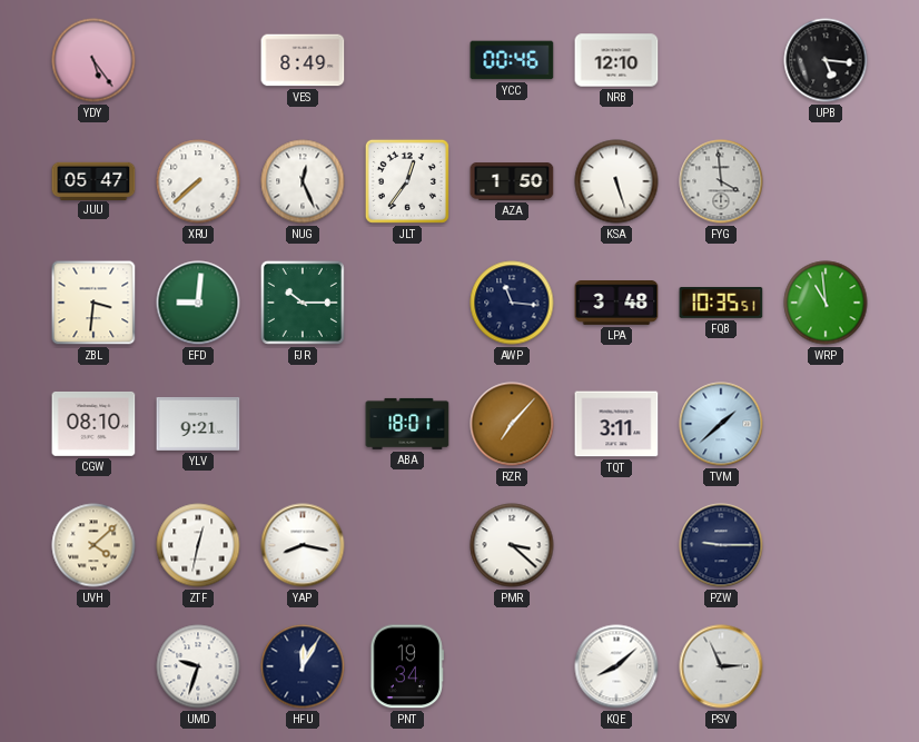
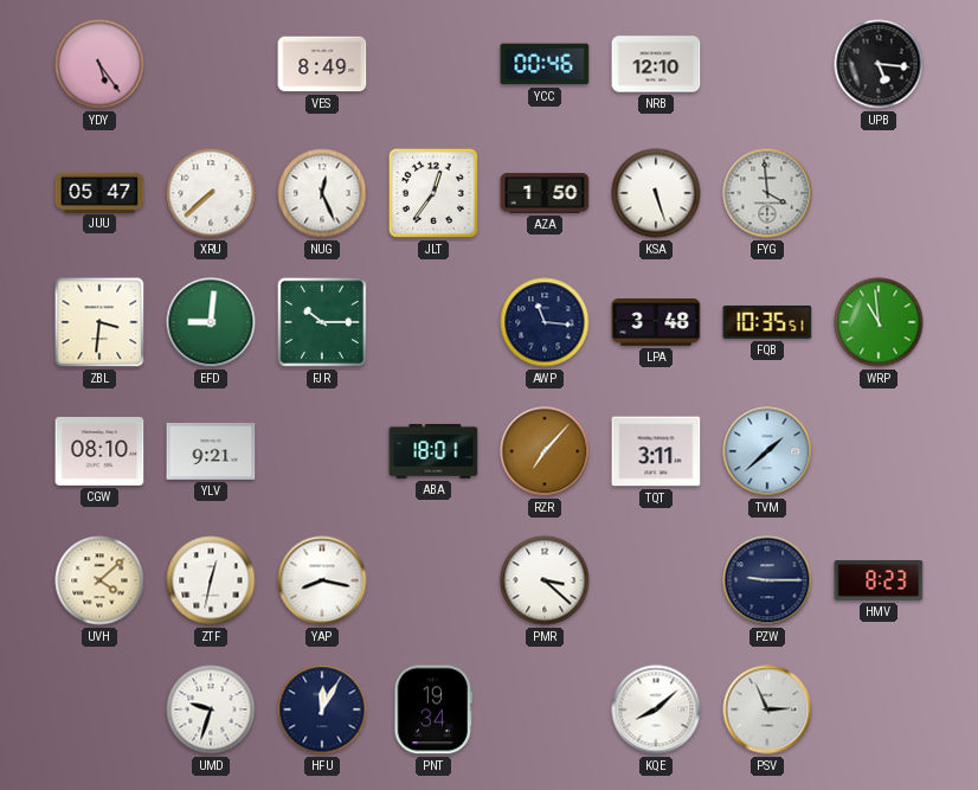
HMV: none -> 8:23
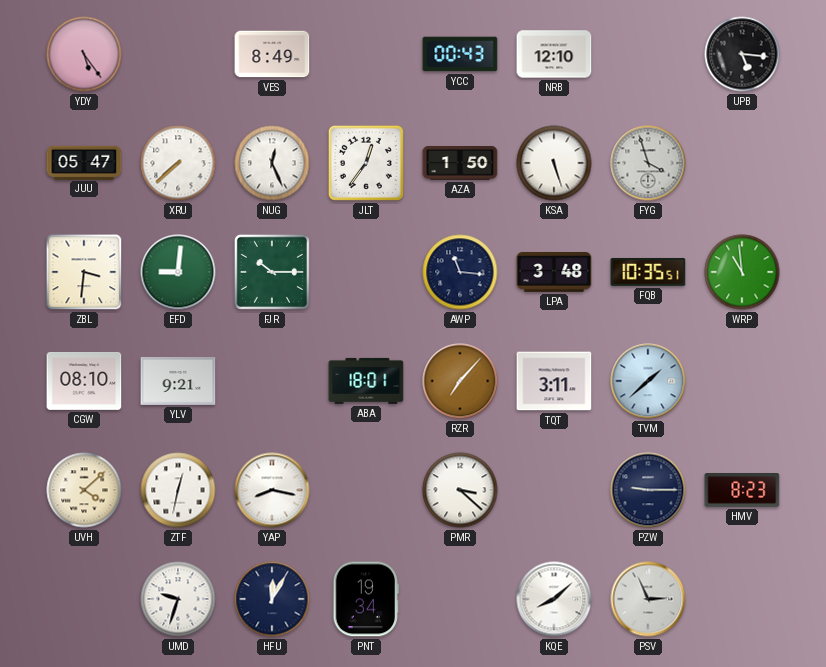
YCC: 00:46 -> 00:43
FYG: 3:59 -> 3:57
